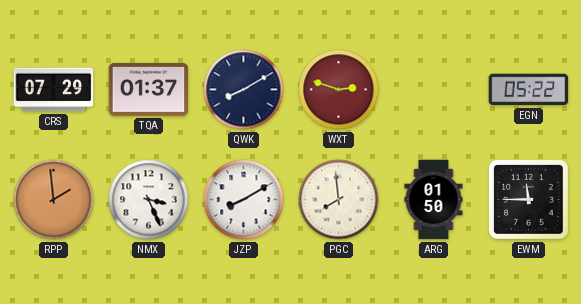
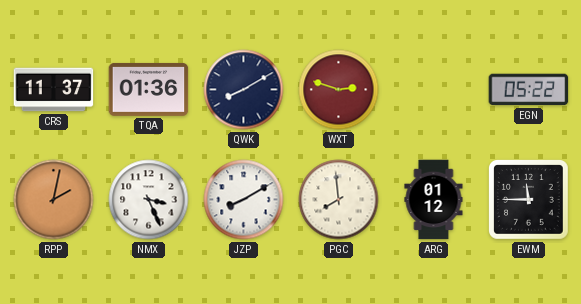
CRS: 07:29 -> 11:37
TQA: 01:37 -> 01:36
RPP: 1:59 -> 2:02
ARG: 01:50 -> 01:12
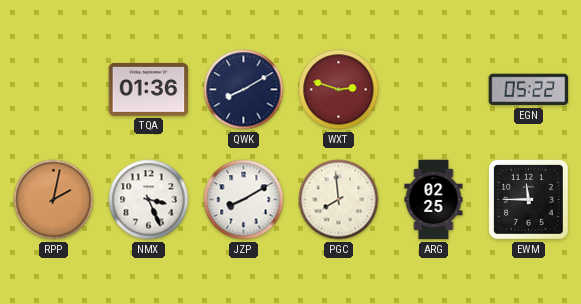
CRS: 11:37 -> none
ARG: 01:12 -> 02:25
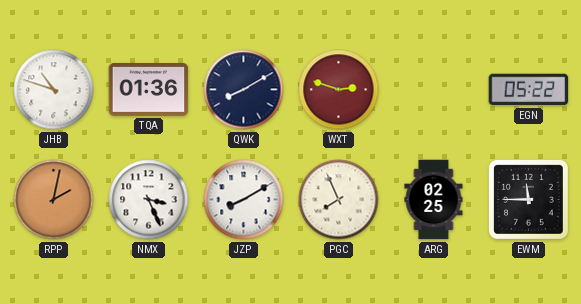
JHB: none -> 10:48
PGC: 7:59 -> 7:56
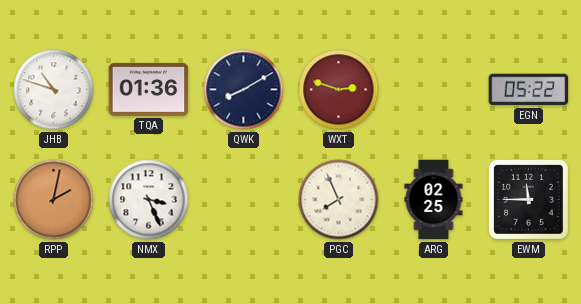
JZP: 8:10 -> none
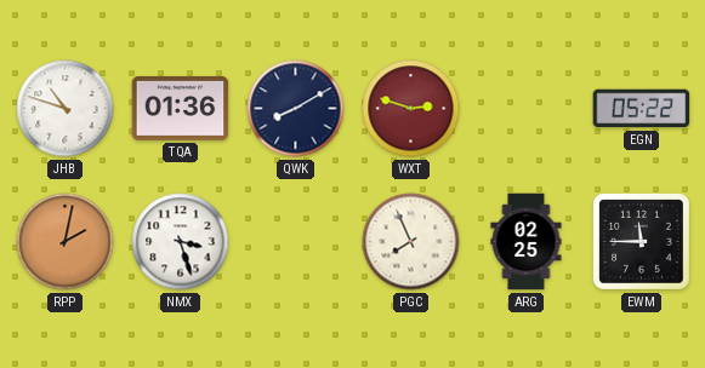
NMX: 3:26 -> 3:27
